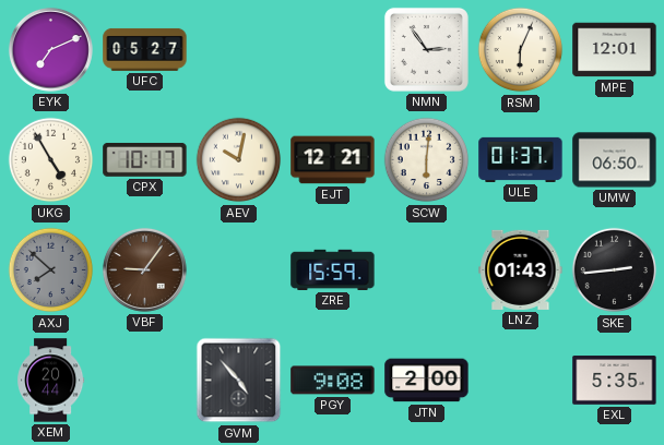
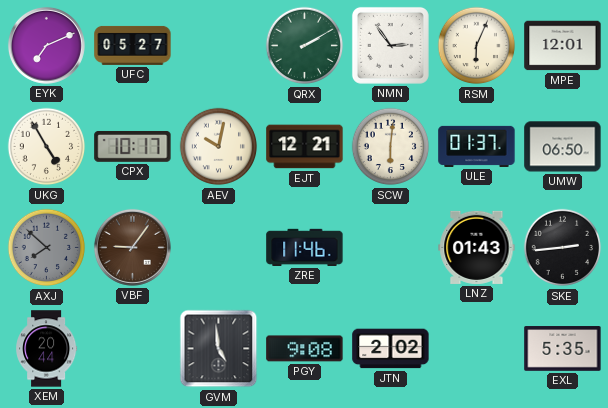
QRX: none -> 2:10
ZRE: 15:59 -> 11:46
GVM: 4:53 -> 4:59
JTN: 2:00 -> 2:02
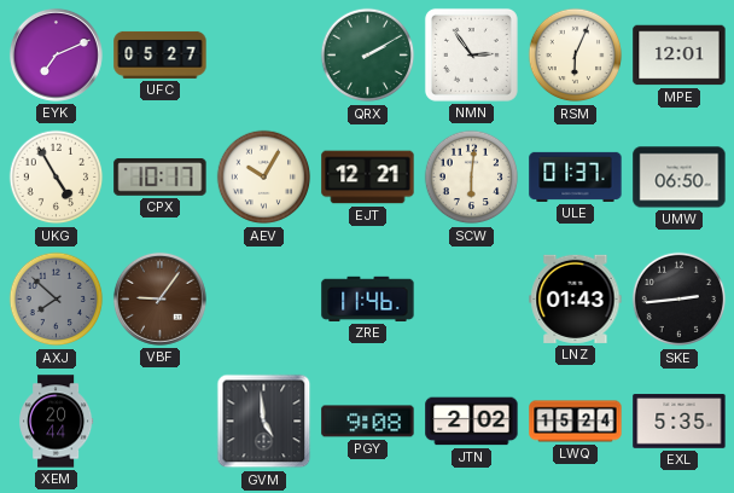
AEV: 10:02 -> 10:05
LWQ: none -> 15:24
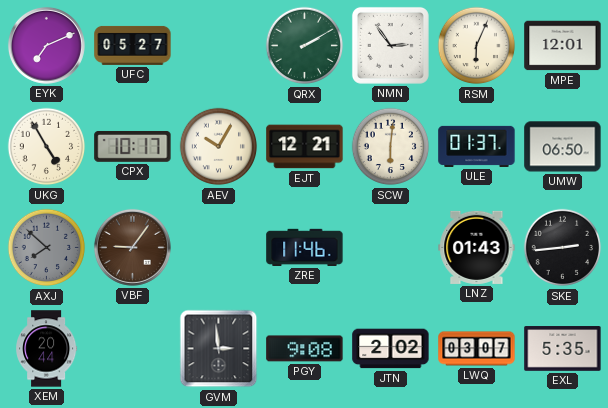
GVM: 4:59 -> 2:59
LWQ: 15:24 -> 03:07
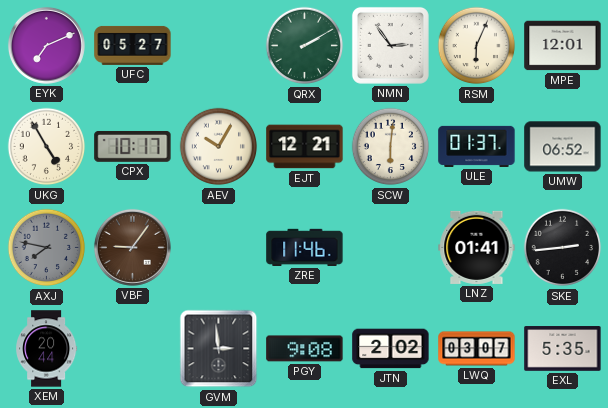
UMW: 06:50 -> 06:52
AXJ: 7:52 -> 7:47
LNZ: 01:43 -> 01:41
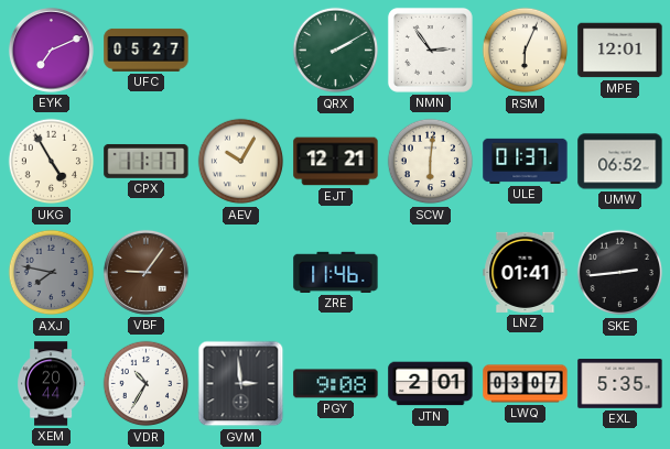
CPX: 10:17 -> 11:17
VDR: none -> 10:35
JTN: 2:02 -> 2:01
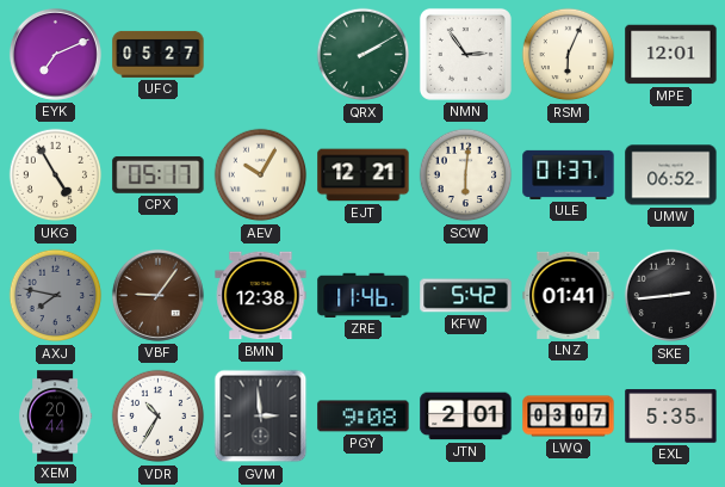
CPX: 11:17 -> 05:17
BMN: none -> 12:38
KFW: none -> 5:42
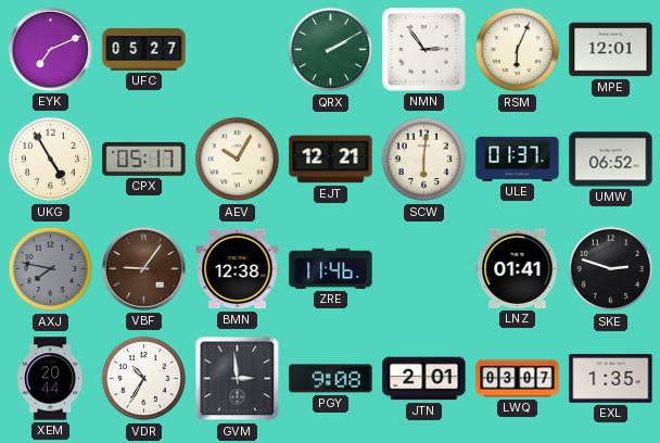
KFW: 5:42 -> none
SKE: 2:44 -> 2:48
EXL: 5:35 -> 1:35
